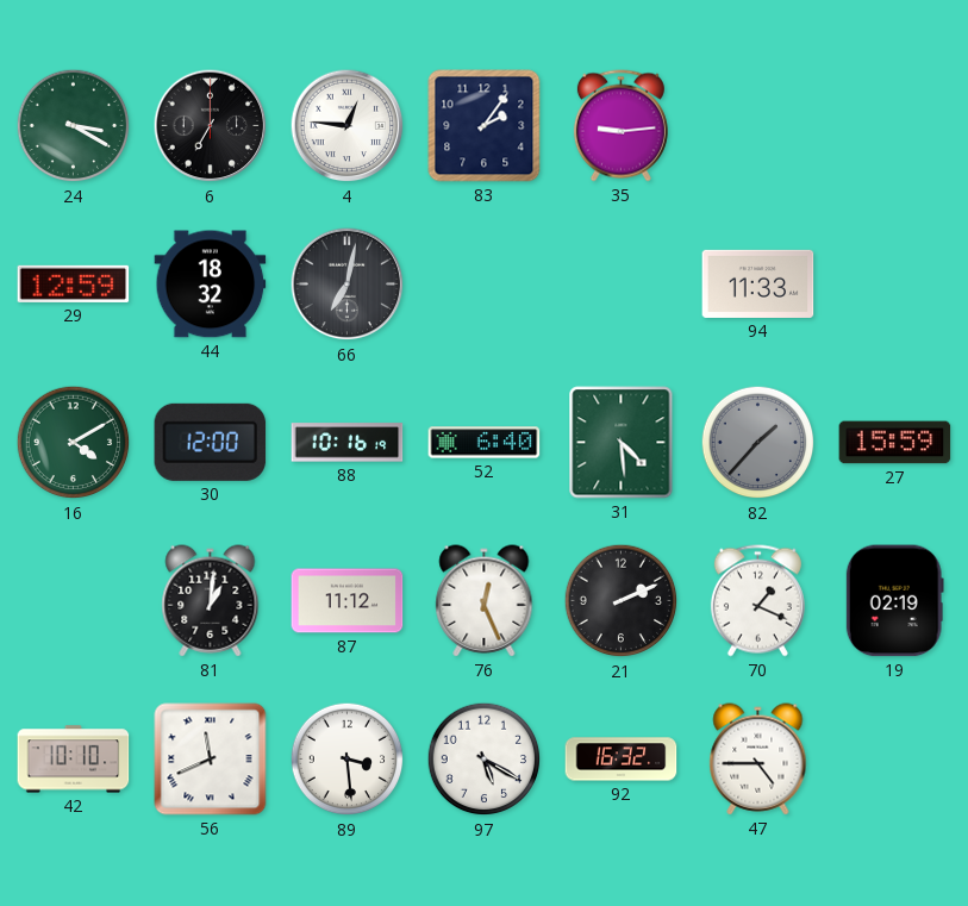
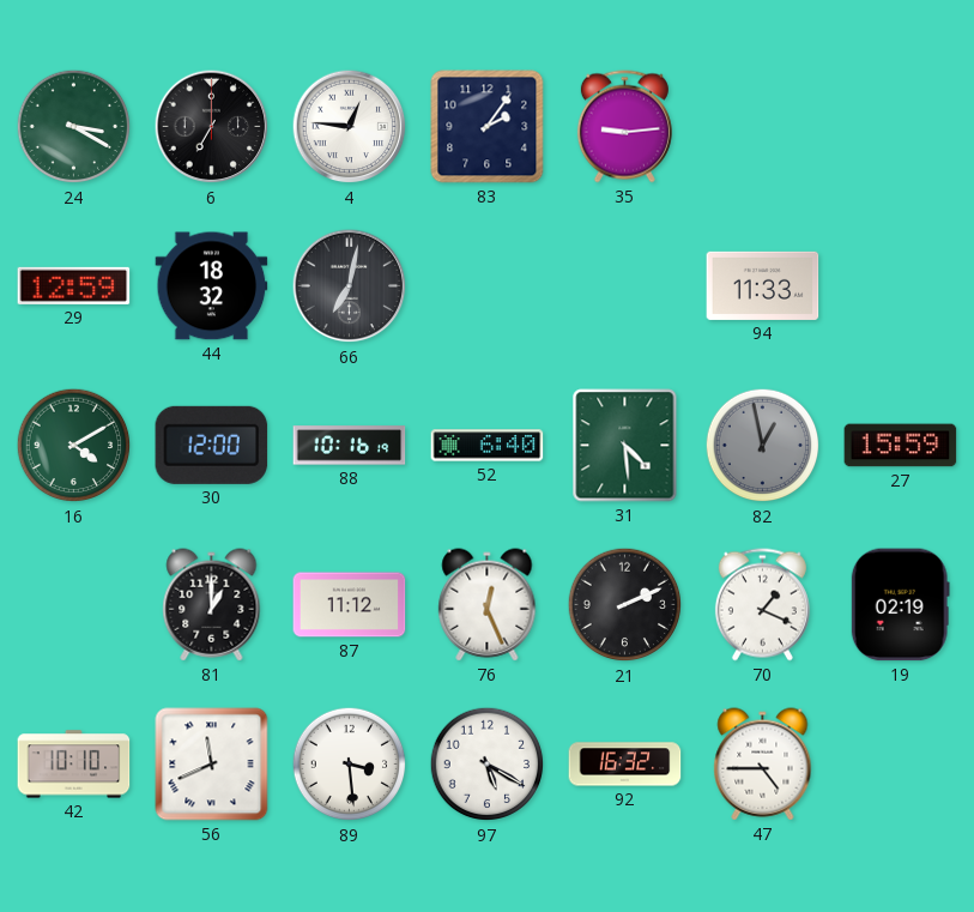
82: 1:37 -> 12:58
81: 1:01 -> 1:00
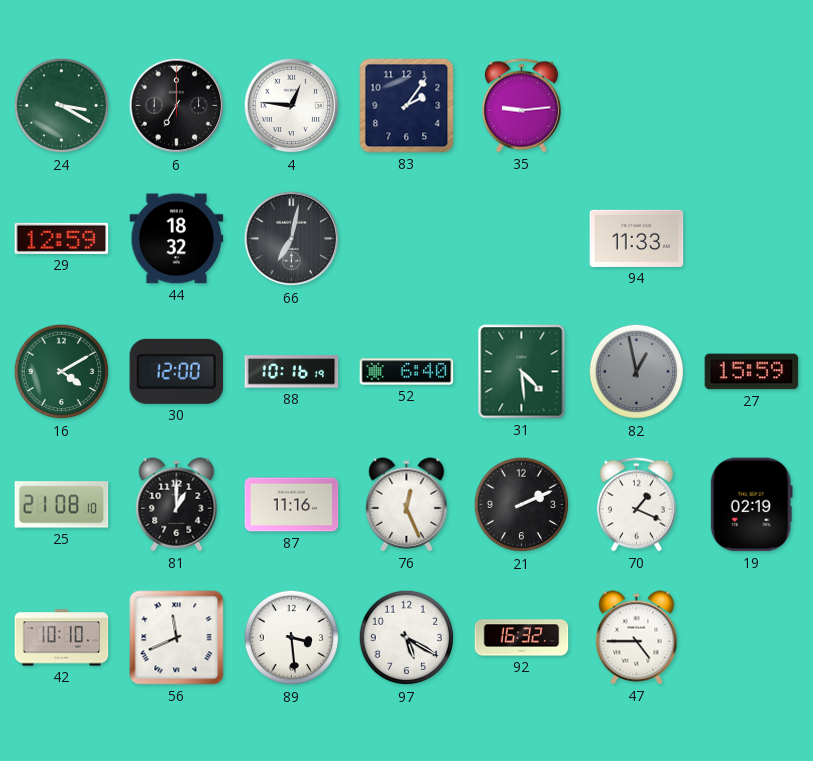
25: none -> 21:08
87: 11:12 -> 11:16
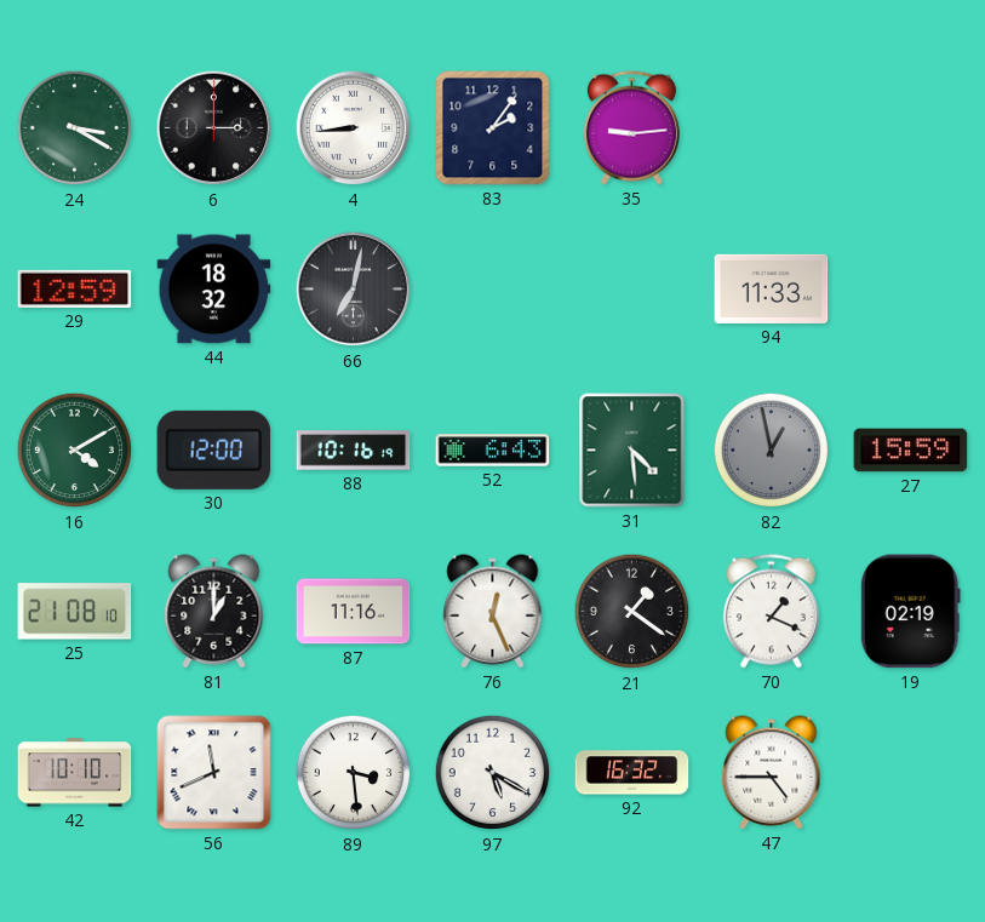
6: 7:00 -> 3:00
4: 12:46 -> 8:44
52: 6:40 -> 6:43
21: 2:11 -> 1:21
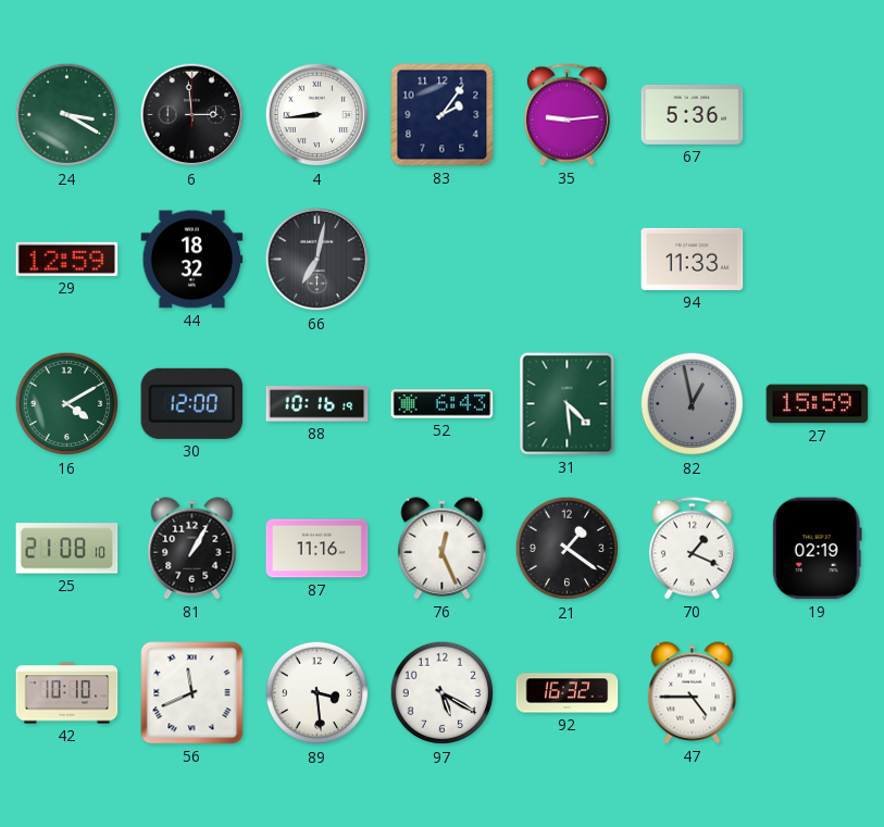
6: 3:00 -> 2:59
67: none -> 5:36
81: 1:00 -> 1:05
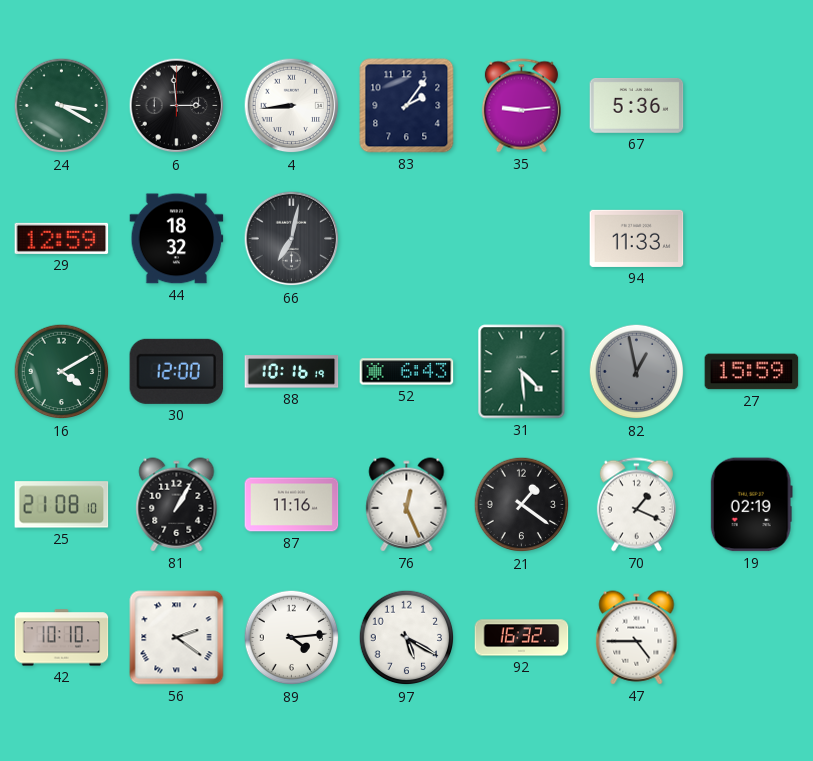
56: 11:41 -> 2:21
89: 3:29 -> 4:14
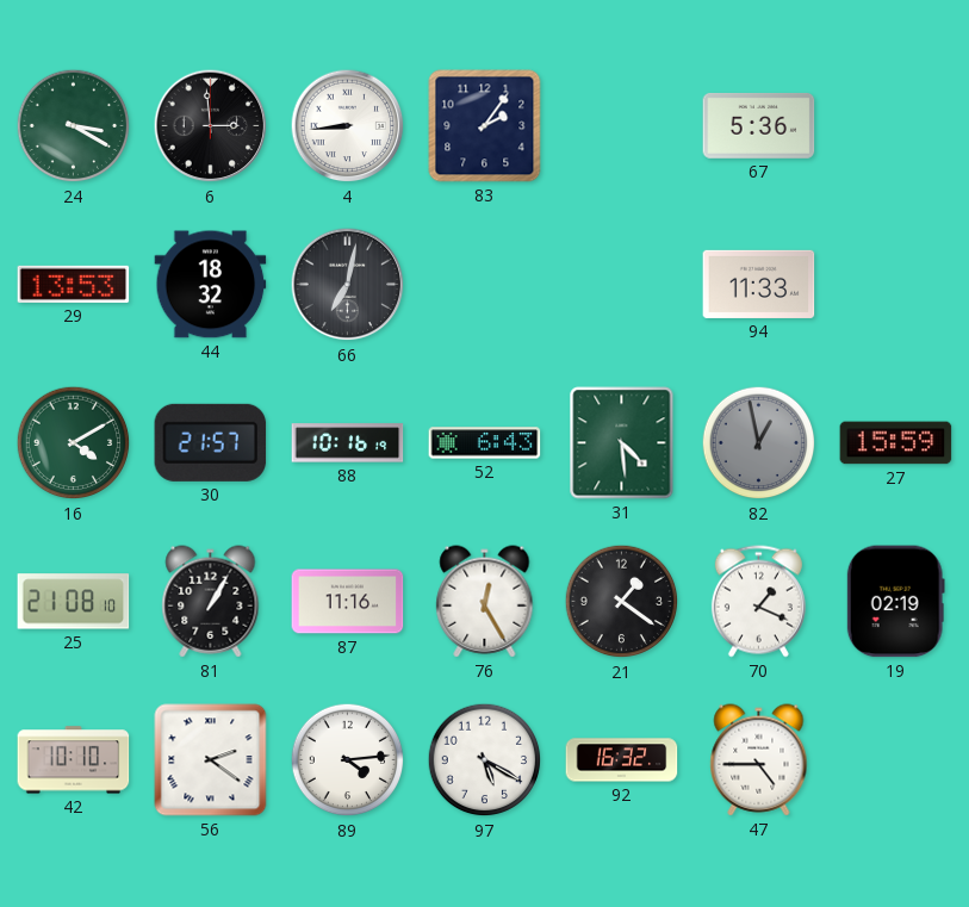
35: 9:14 -> none
29: 12:59 -> 13:53
30: 12:00 -> 21:57
76: 12:26 -> 12:25
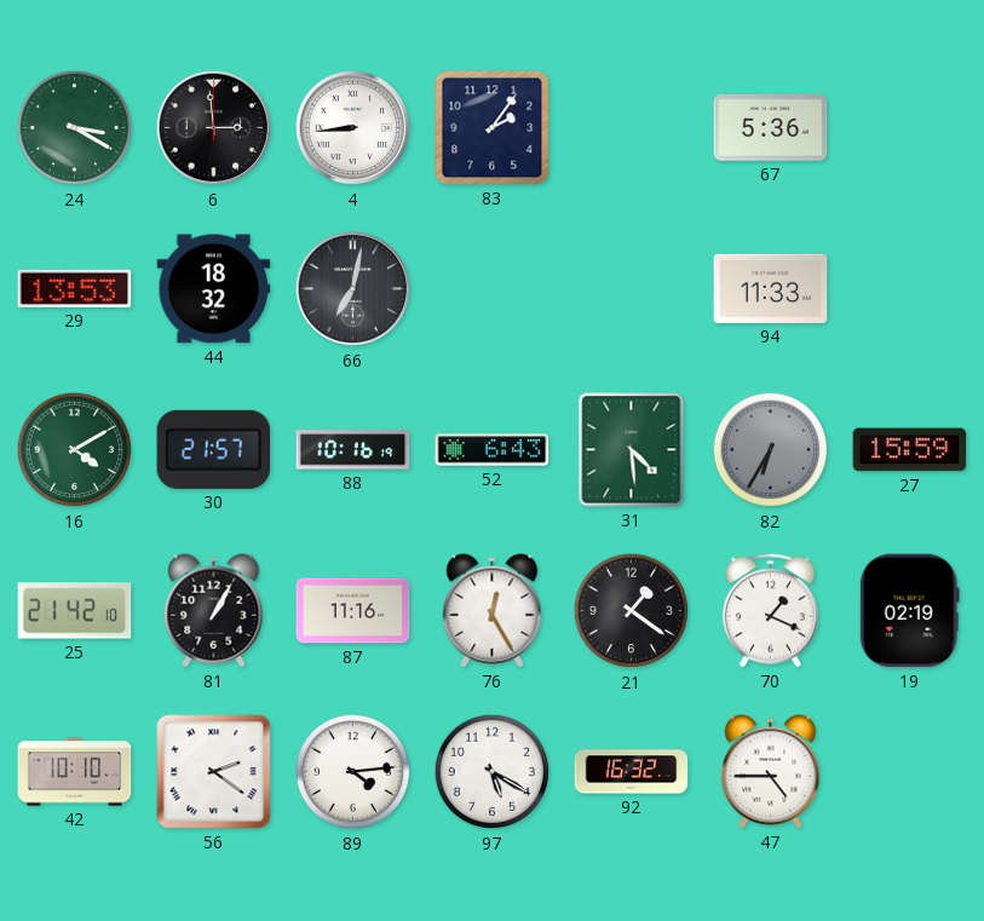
82: 12:58 -> 6:35
25: 21:08 -> 21:42
